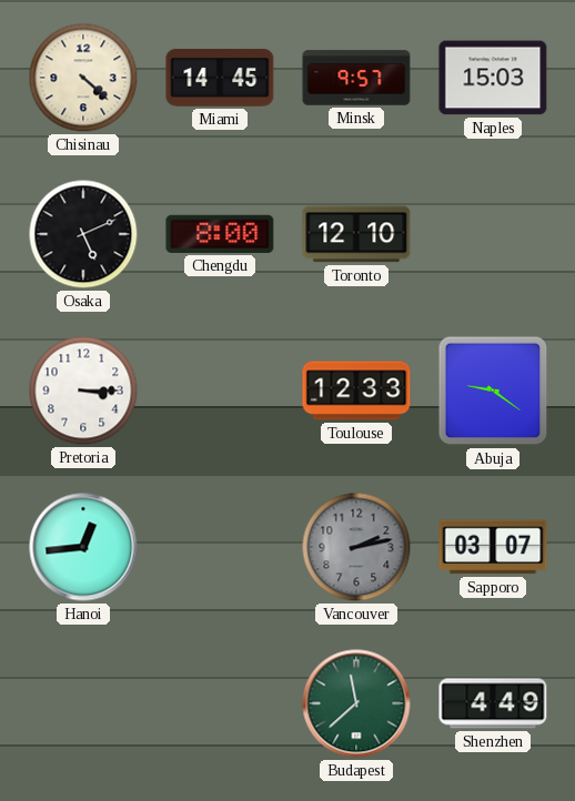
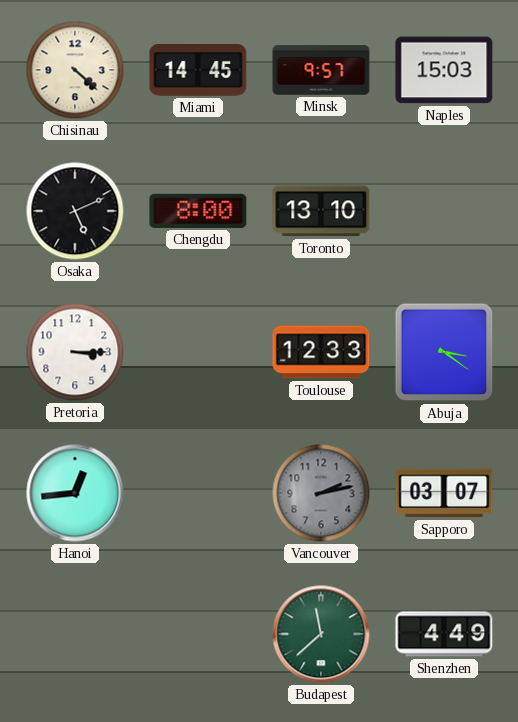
Toronto: 12:10 -> 13:10
Abuja: 9:21 -> 3:21
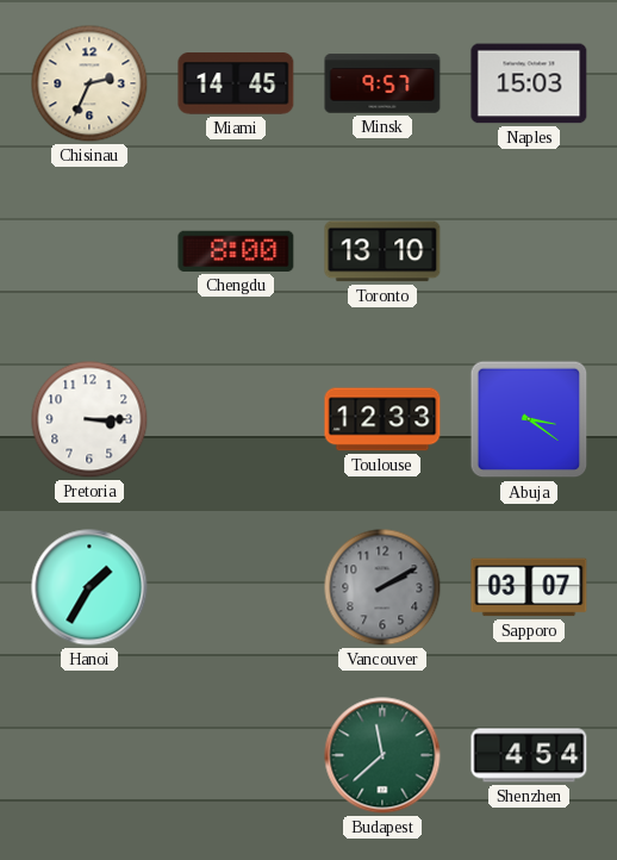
Chisinau: 4:22 -> 2:34
Osaka: 5:11 -> none
Hanoi: 12:44 -> 1:35
Vancouver: 2:13 -> 2:10
Shenzhen: 4:49 -> 4:54
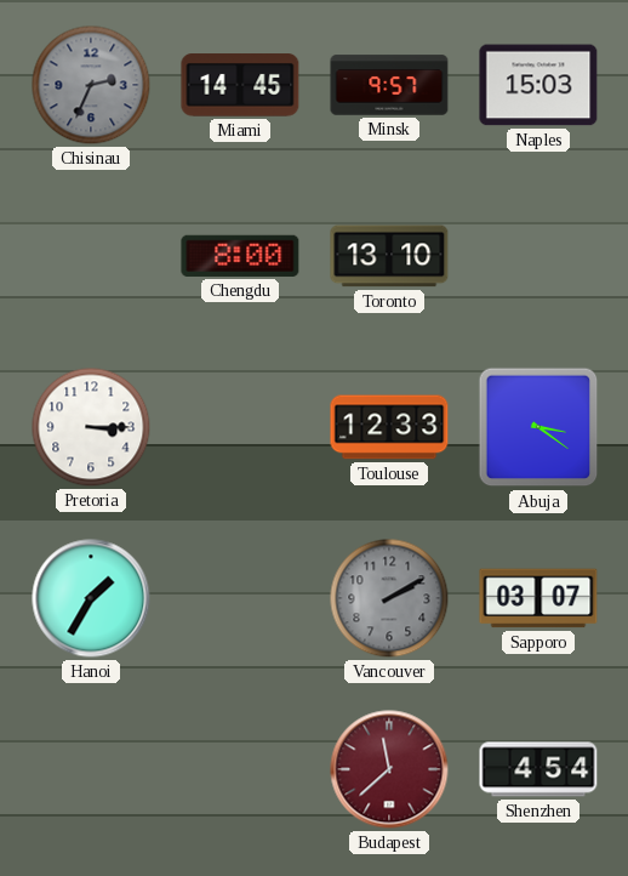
Chisinau dial: cream -> grey
Budapest dial: green -> burgundy
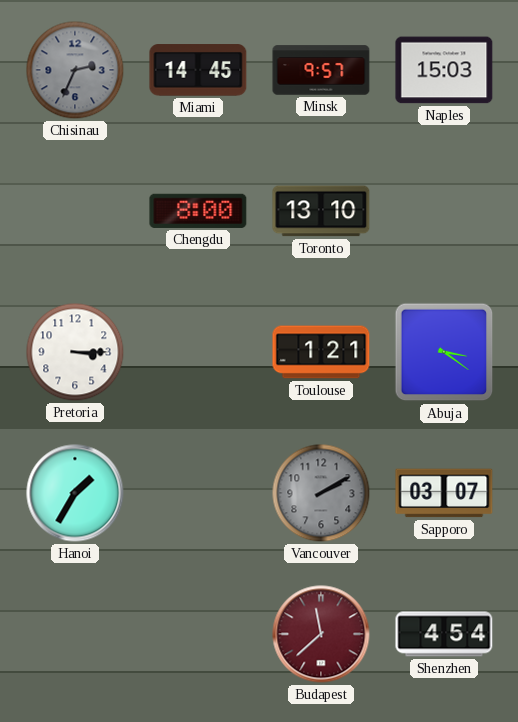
Toulouse: 12:33 -> 1:21
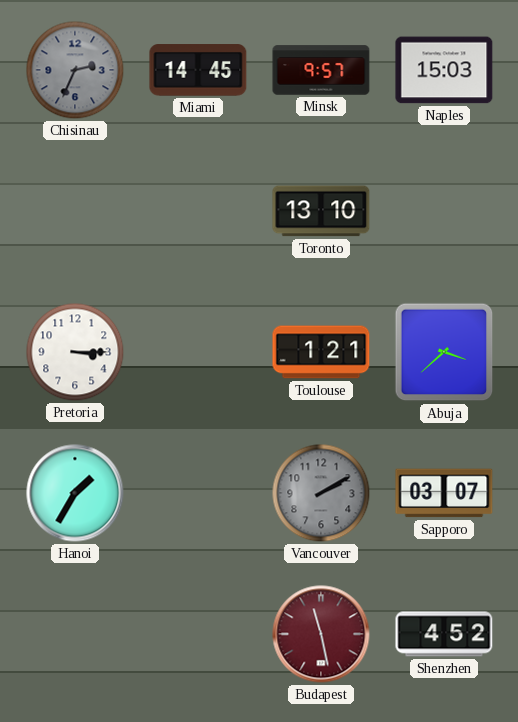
Chengdu: 8:00 -> none
Abuja: 3:21 -> 3:38
Budapest: 11:38 -> 11:28
Shenzhen: 4:54 -> 4:52
